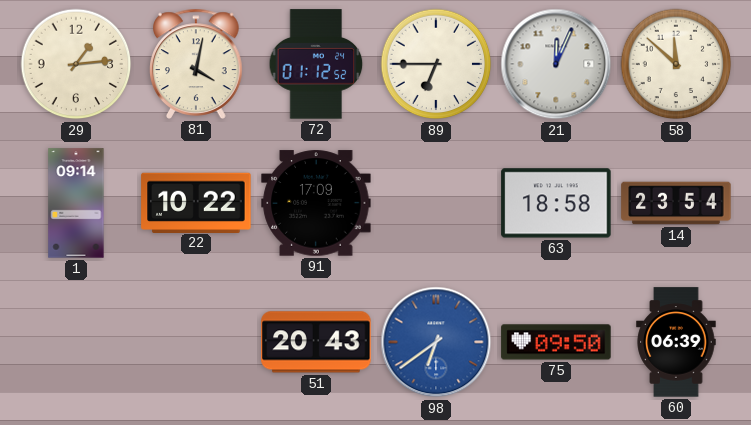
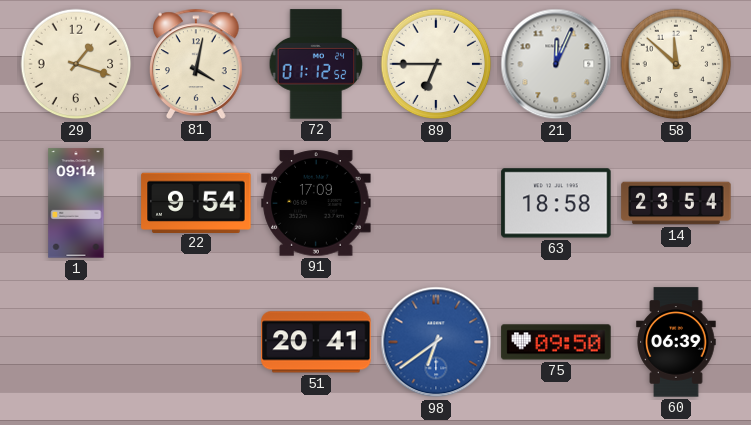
29: 1:14 -> 1:18
22: 10:22 -> 9:54
51: 20:43 -> 20:41
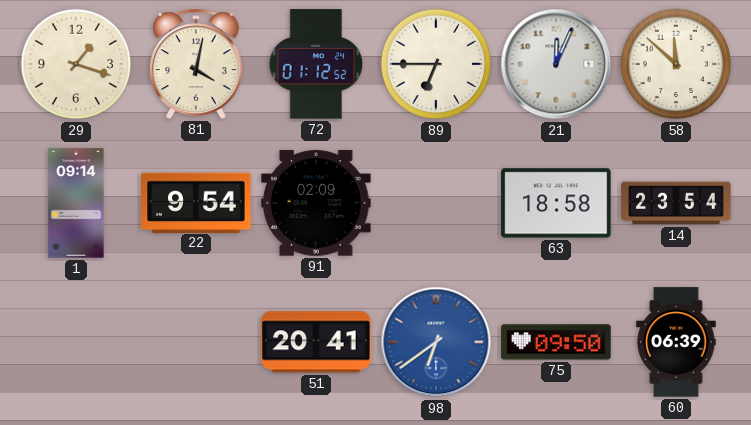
91: 17:09 -> 02:09
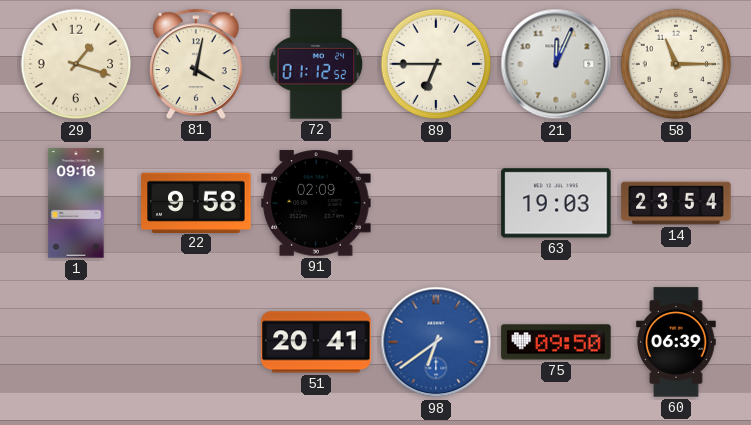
58: 11:52 -> 11:15
1: 09:14 -> 09:16
22: 9:54 -> 9:58
63: 18:58 -> 19:03
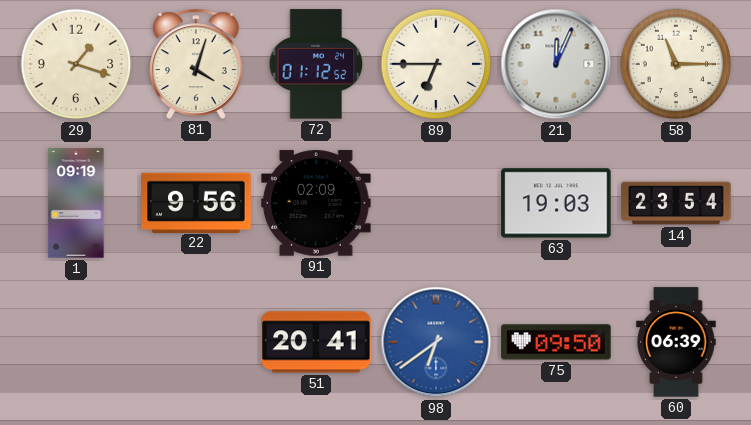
81: 4:02 -> 4:03
1: 09:16 -> 09:19
22: 9:58 -> 9:56
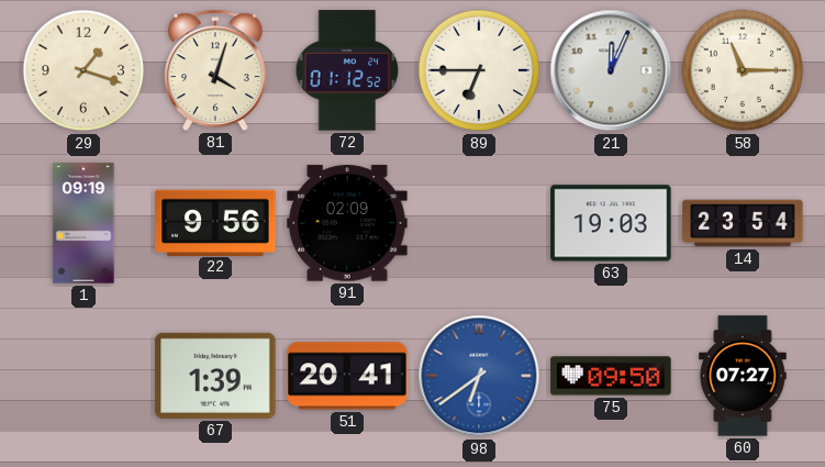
67: none -> 1:39
60: 06:39 -> 07:27
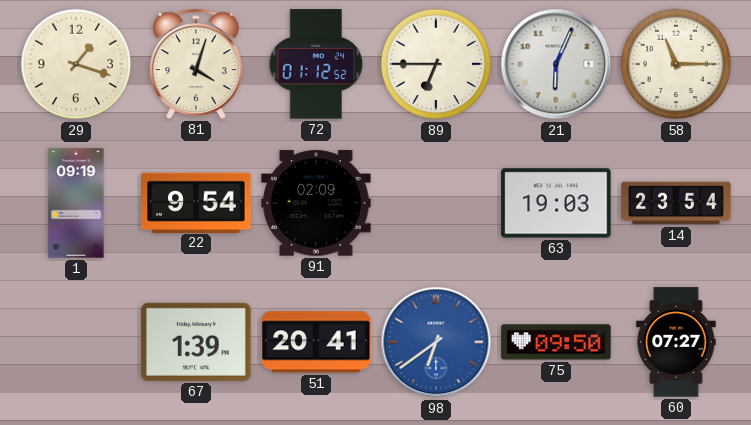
21: 12:04 -> 6:04
22: 9:56 -> 9:54
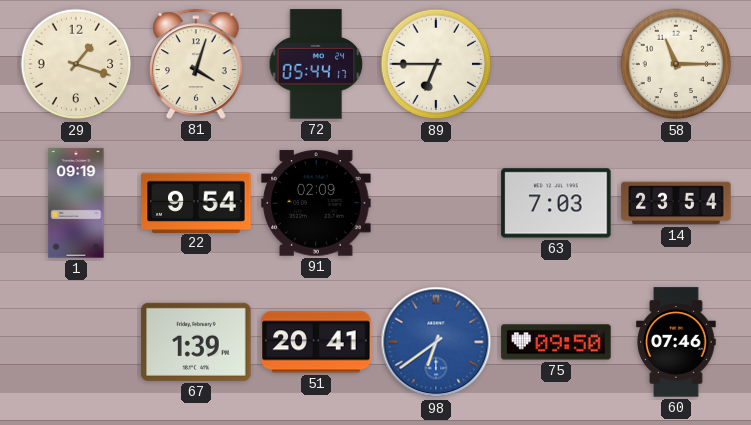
72: 01:12 -> 05:44
21: 6:04 -> none
63: 19:03 -> 7:03
60: 07:27 -> 07:46
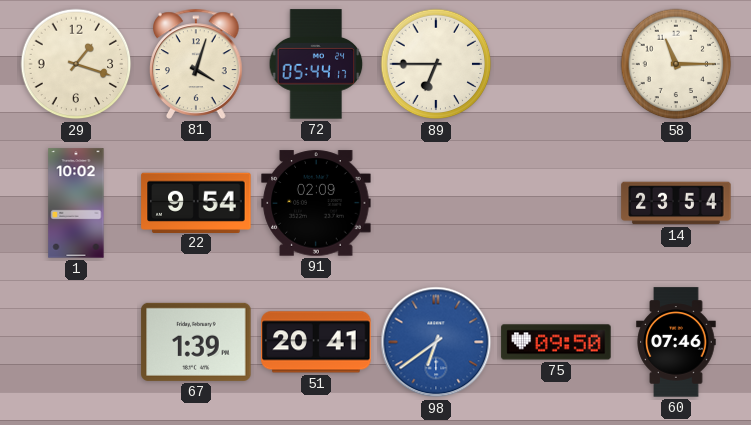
1: 09:19 -> 10:02
63: 7:03 -> none
